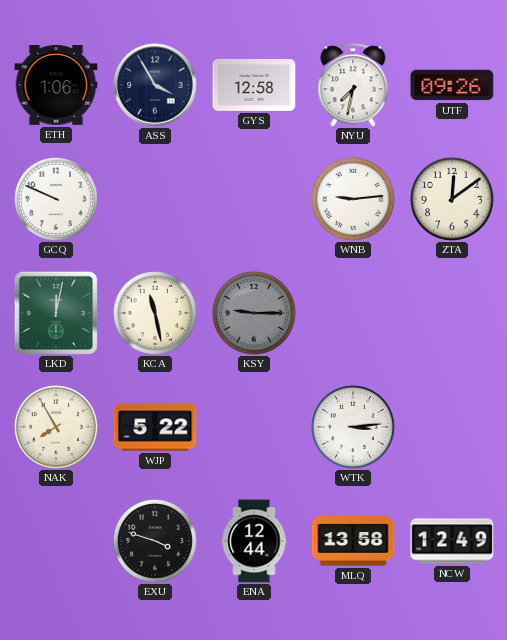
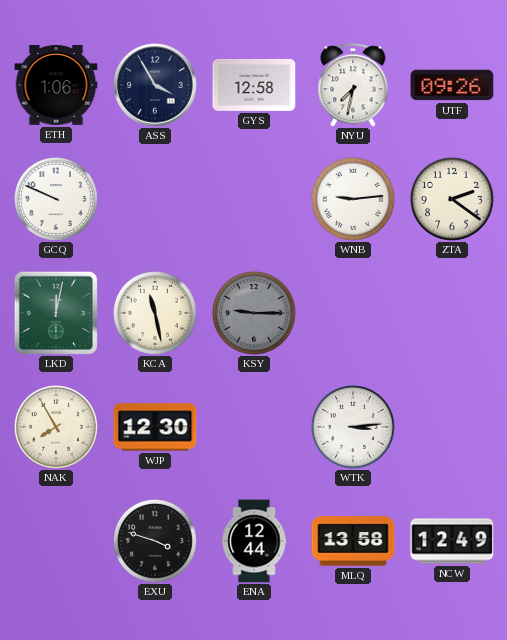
ZTA: 12:09 -> 2:21
WJP: 5:22 -> 12:30
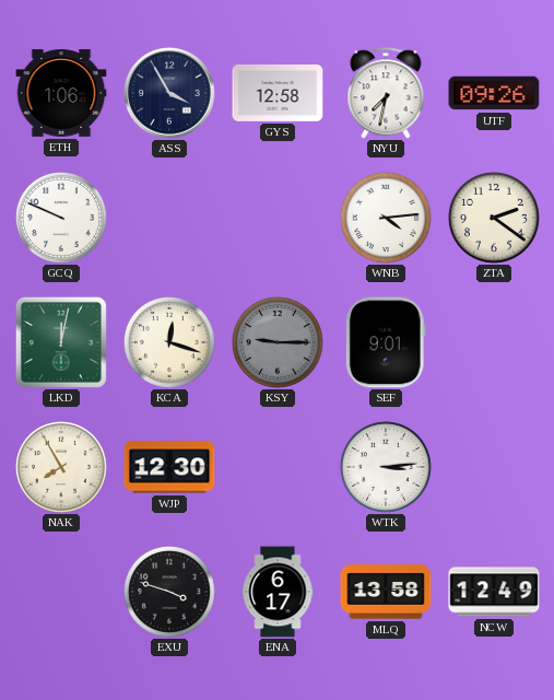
WNB: 9:14 -> 4:14
KCA: 11:28 -> 12:18
SEF: none -> 9:01
ENA: 12:44 -> 6:17
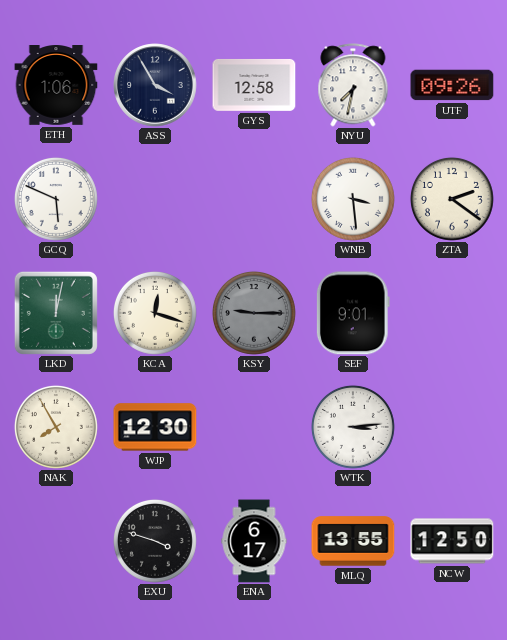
GCQ: 9:49 -> 5:49
WNB: 4:14 -> 3:29
MLQ: 13:58 -> 13:55
NCW: 12:49 -> 12:50
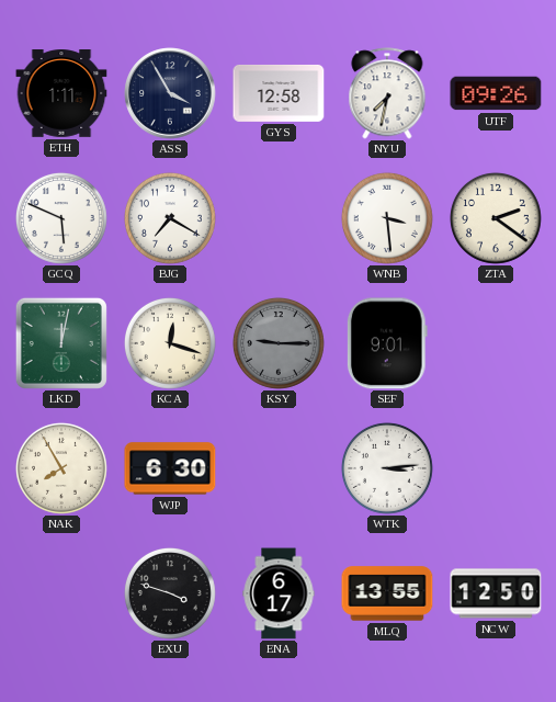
ETH: 1:06 -> 1:11
BJG: none -> 7:20
WJP: 12:30 -> 6:30
